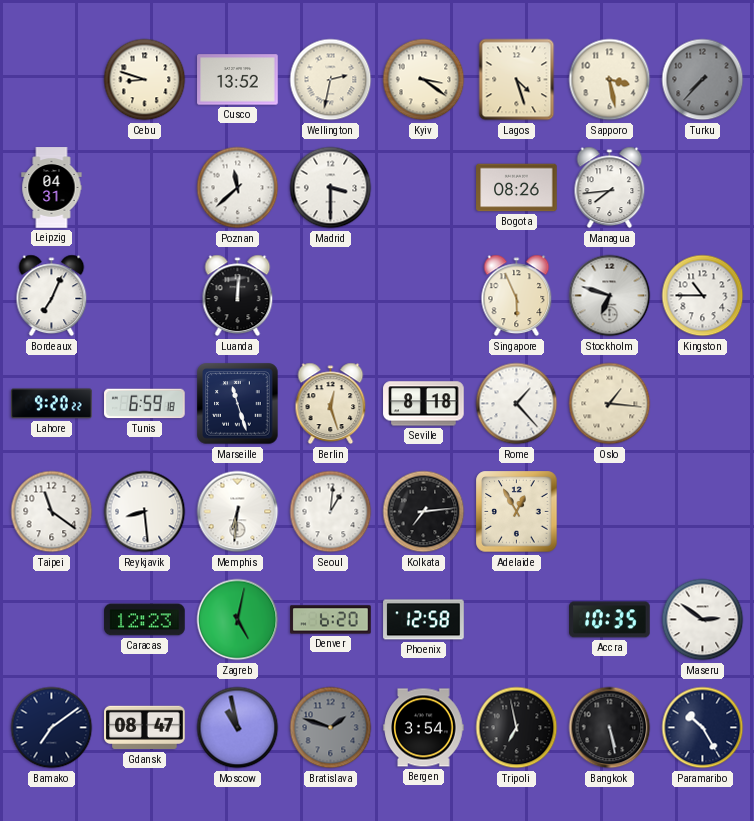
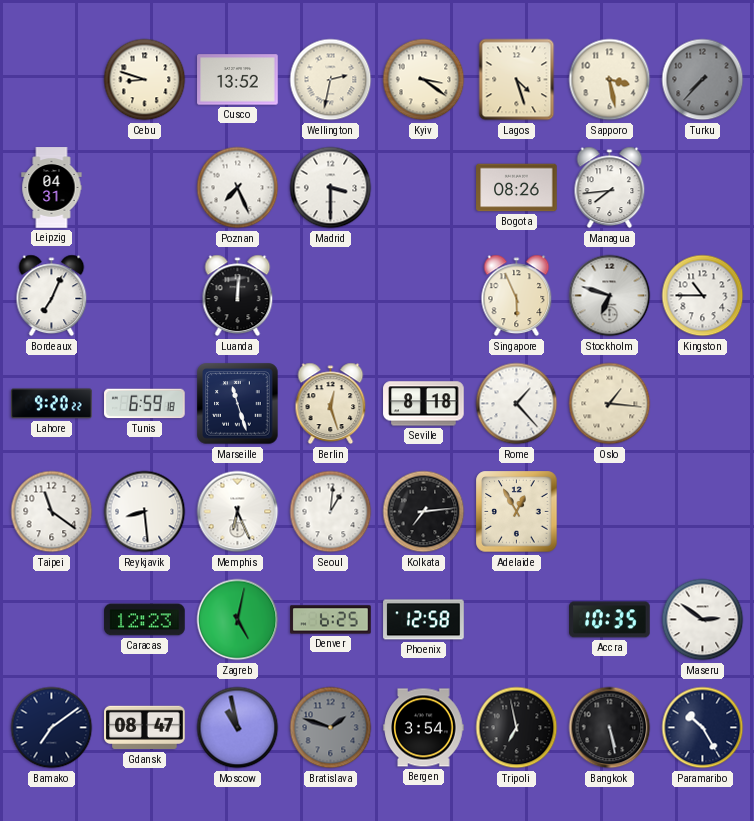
Poznan: 11:38 -> 7:26
Memphis: 6:31 -> 6:26
Denver: 6:20 -> 6:25
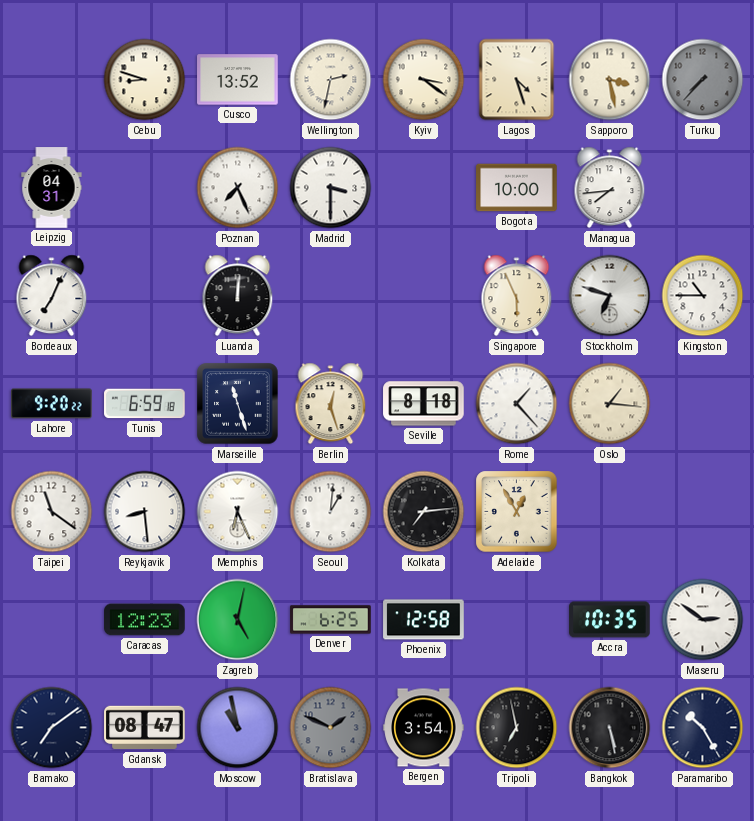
Bogota: 08:26 -> 10:00
Bratislava: 1:48 -> 1:49
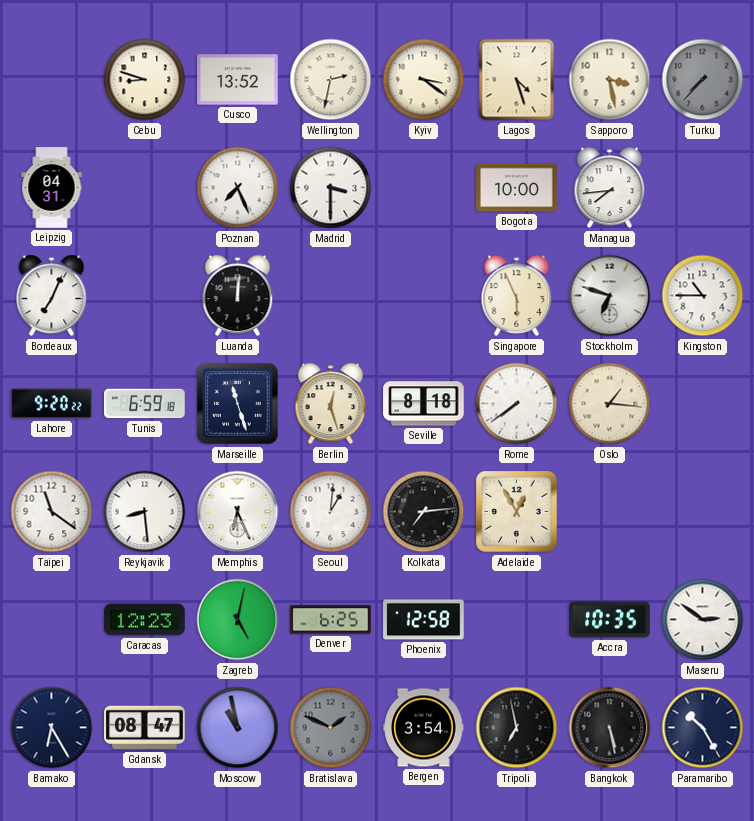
Rome: 1:23 -> 7:39
Bamako: 7:09 -> 6:25
